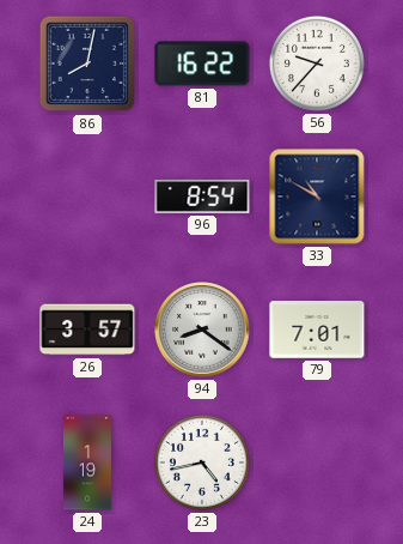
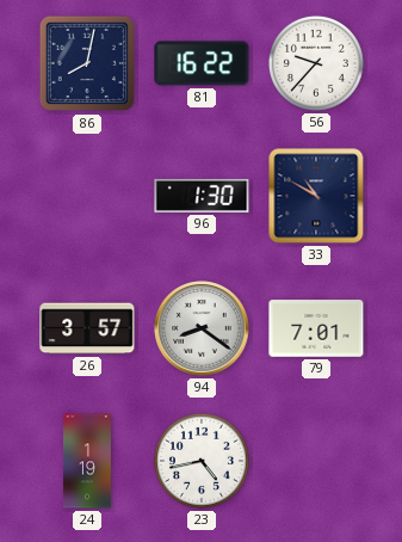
96: 8:54 -> 1:30
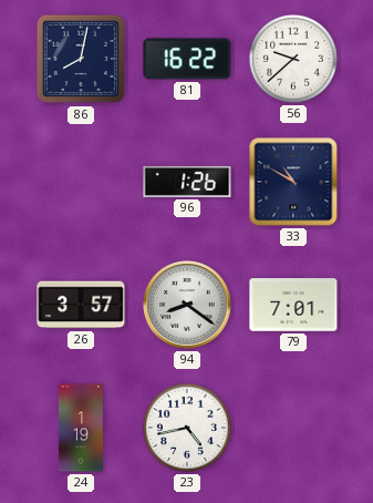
56: 9:37 -> 9:38
96: 1:30 -> 1:26
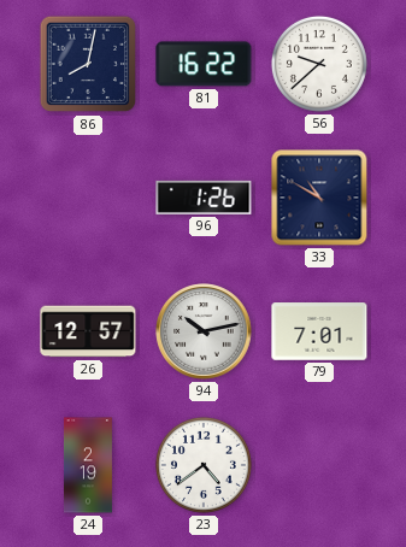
26: 3:57 -> 12:57
94: 8:21 -> 10:13
24: 1:19 -> 2:19
23: 4:43 -> 4:39
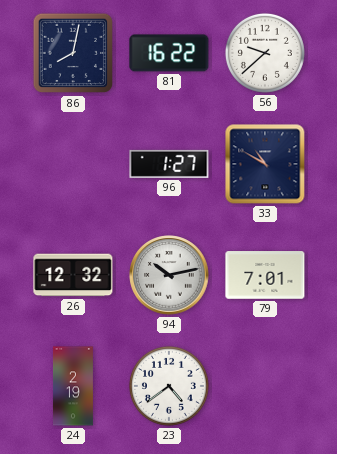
96: 1:26 -> 1:27
26: 12:57 -> 12:32
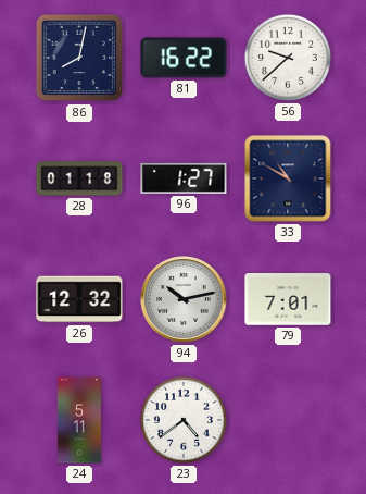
28: none -> 01:18
24: 2:19 -> 5:11
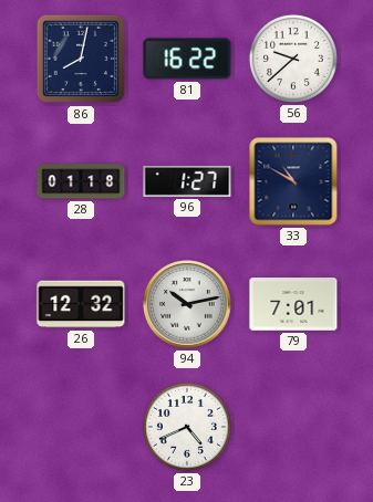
24: 5:11 -> none
23: 4:39 -> 4:41
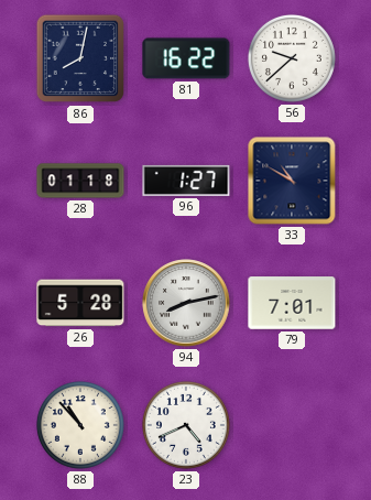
26: 12:32 -> 5:28
94: 10:13 -> 8:13
88: none -> 10:53
